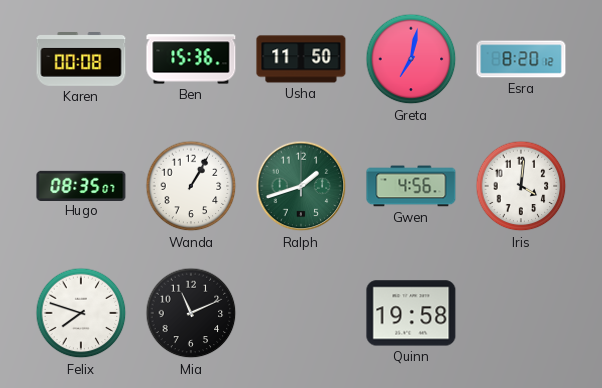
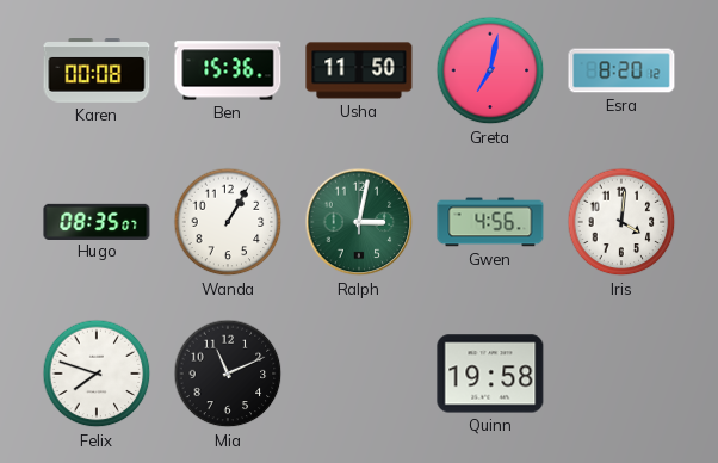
Ralph: 1:42 -> 3:02
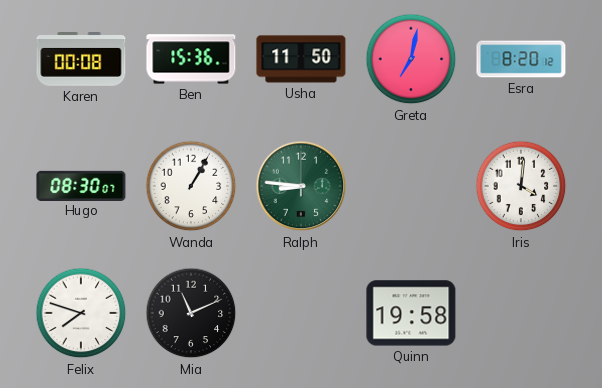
Hugo: 08:35 -> 08:30
Ralph: 3:02 -> 8:46
Gwen: 4:56 -> none
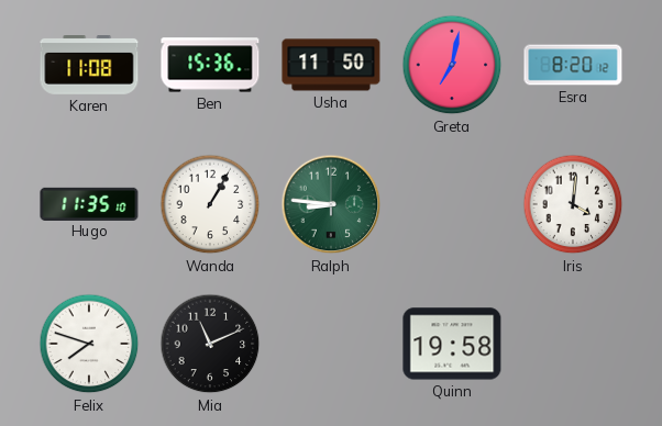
Karen: 00:08 -> 11:08
Hugo: 08:30 -> 11:35
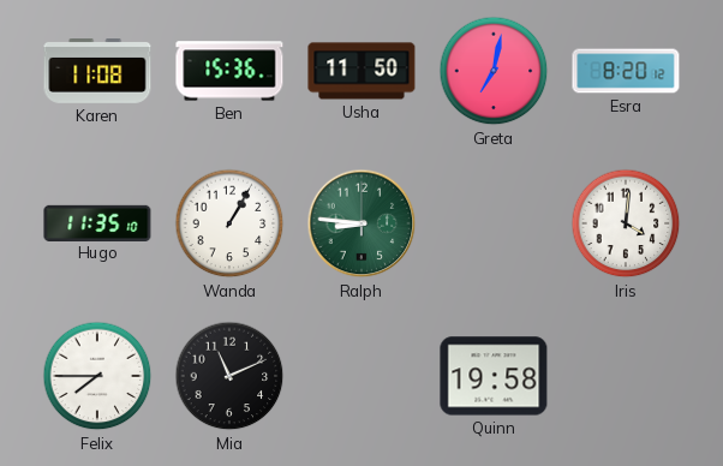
Felix: 7:48 -> 7:45
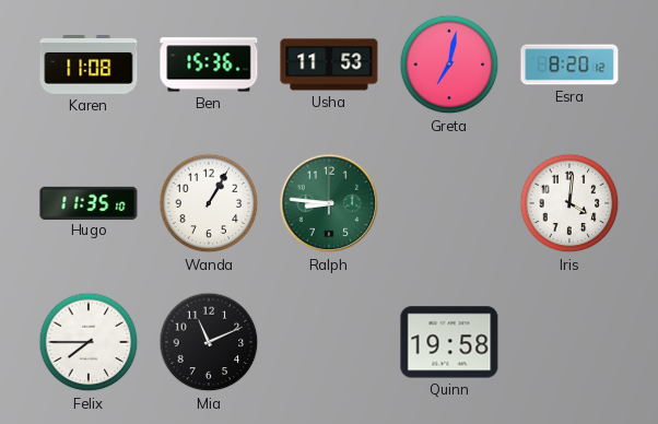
Usha: 11:50 -> 11:53
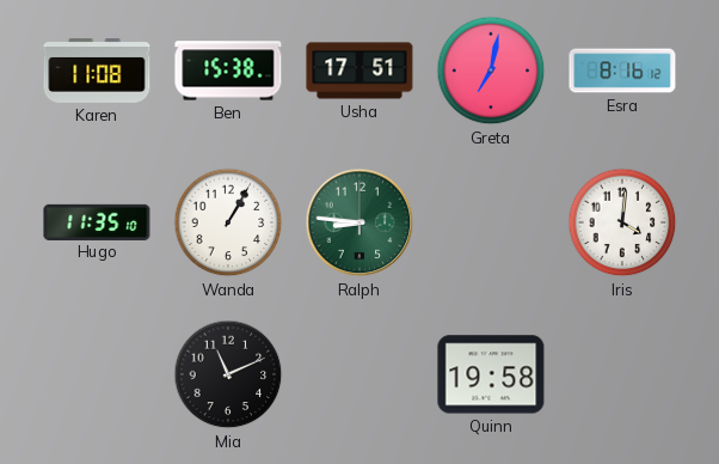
Ben: 15:36 -> 15:38
Usha: 11:53 -> 17:51
Esra: 8:20 -> 8:16
Felix: 7:45 -> none
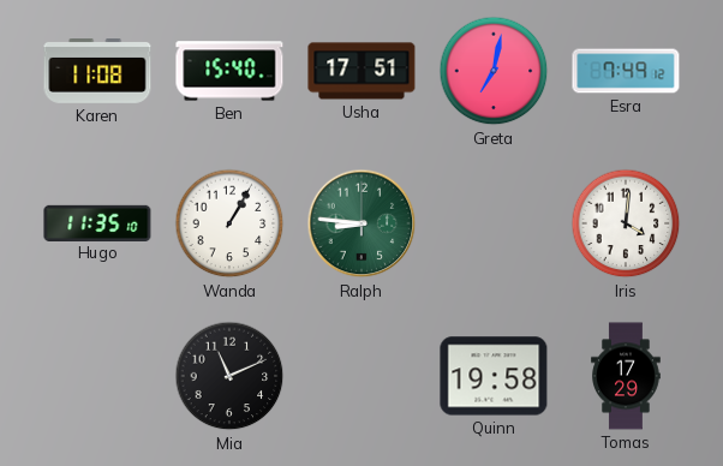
Ben: 15:38 -> 15:40
Esra: 8:16 -> 7:49
Tomas: none -> 17:29
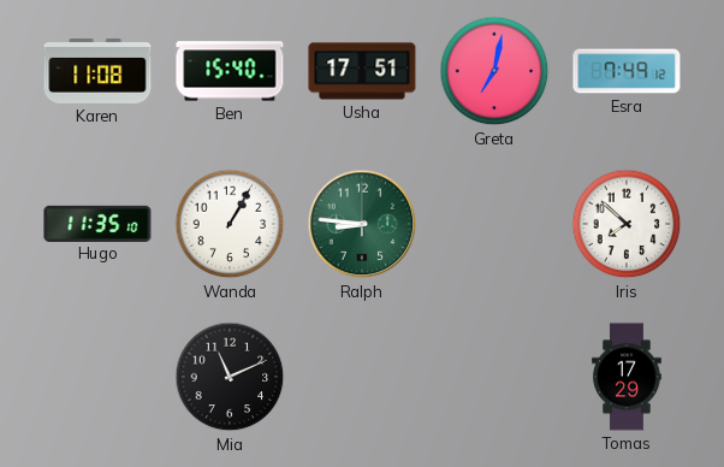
Iris: 4:01 -> 7:52
Quinn: 19:58 -> none
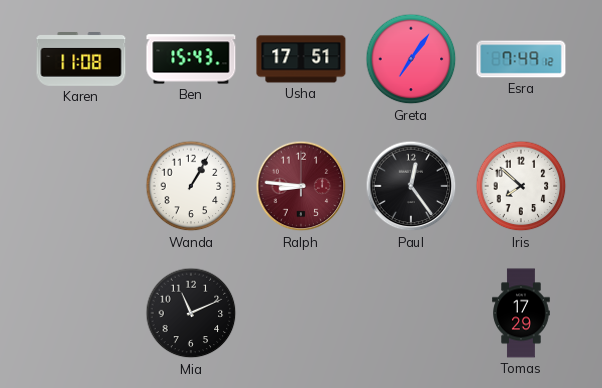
Ben: 15:40 -> 15:43
Greta: 7:02 -> 7:06
Hugo: 11:35 -> none
Ralph dial: green -> burgundy
Paul: none -> 12:24
